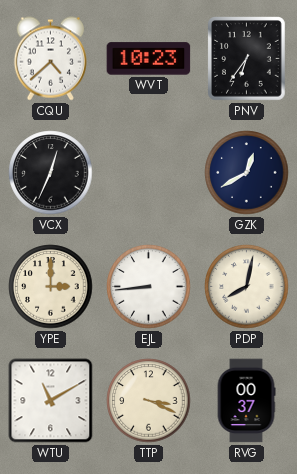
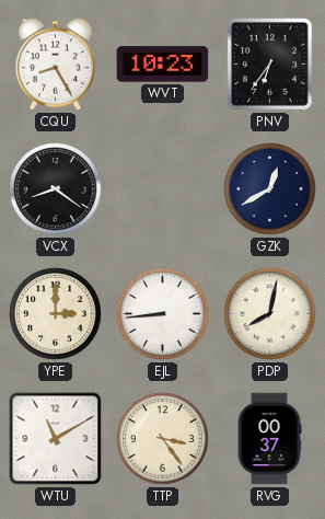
CQU: 4:38 -> 8:25
VCX: 12:34 -> 8:21
TTP: 3:19 -> 3:24
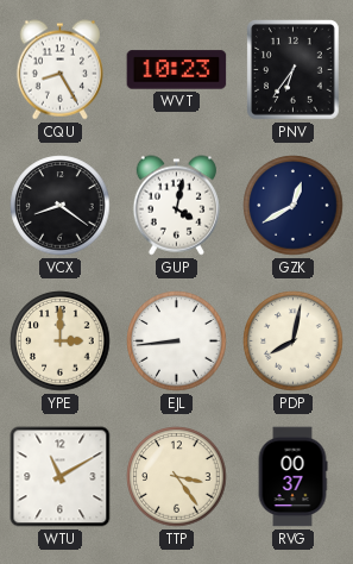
GUP: none -> 4:02
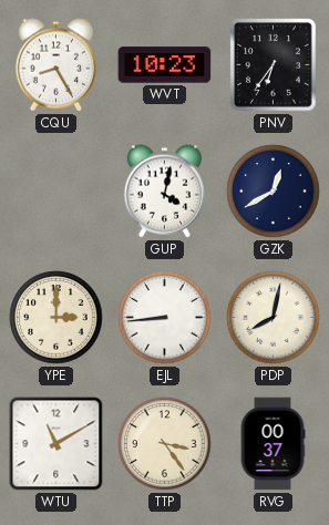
VCX: 8:21 -> none
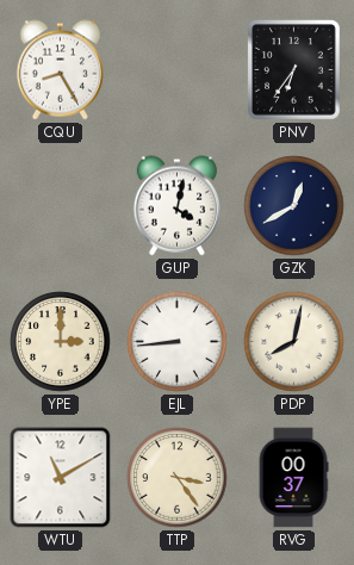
WVT: 10:23 -> none
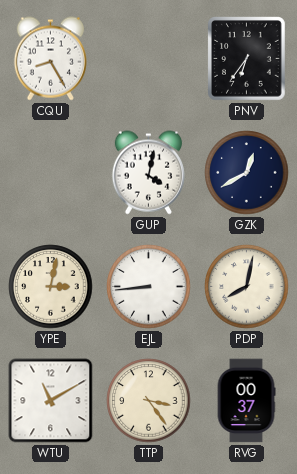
YPE: 3:00 -> 3:02
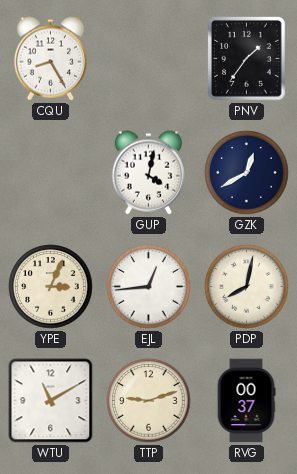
PNV: 6:36 -> 1:36
YPE: 3:02 -> 3:04
EJL: 8:44 -> 12:44
TTP: 3:24 -> 9:12
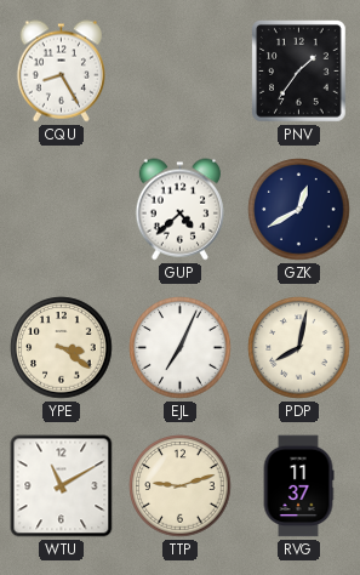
GUP: 4:02 -> 4:38
YPE: 3:04 -> 3:21
EJL: 12:44 -> 7:04
RVG: 00:37 -> 11:37
